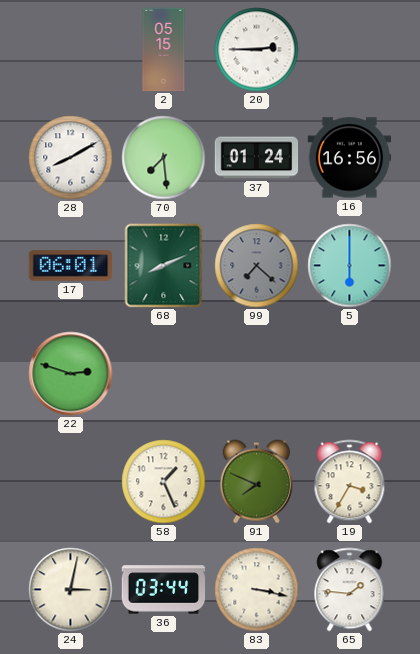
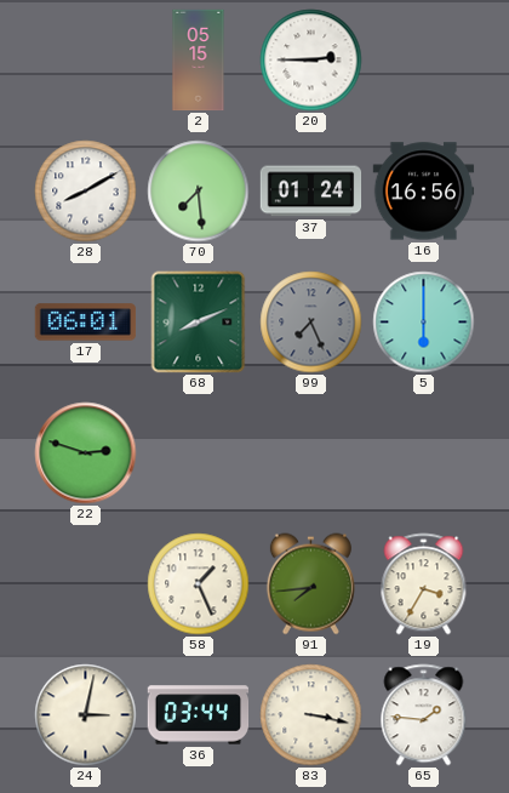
99: 7:22 -> 7:26
91: 7:49 -> 7:44
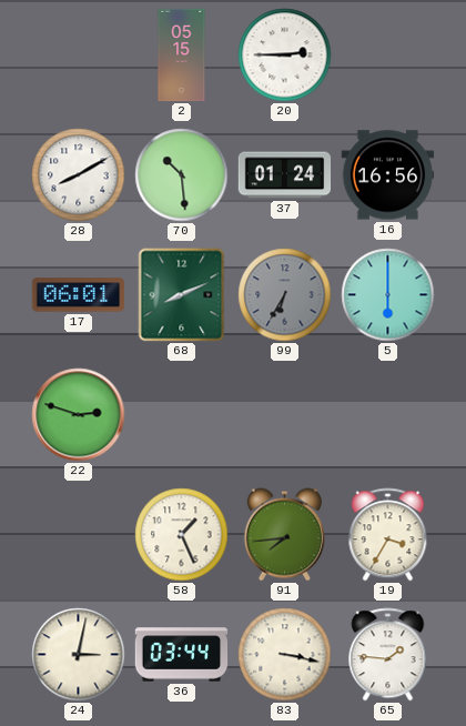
70: 7:29 -> 10:29
99: 7:26 -> 6:35
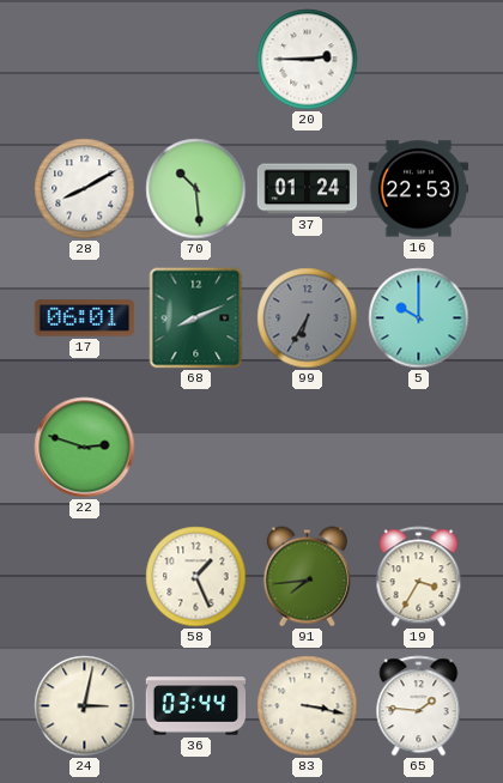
2: 05:15 -> none
16: 16:56 -> 22:53
5: 6:00 -> 10:00
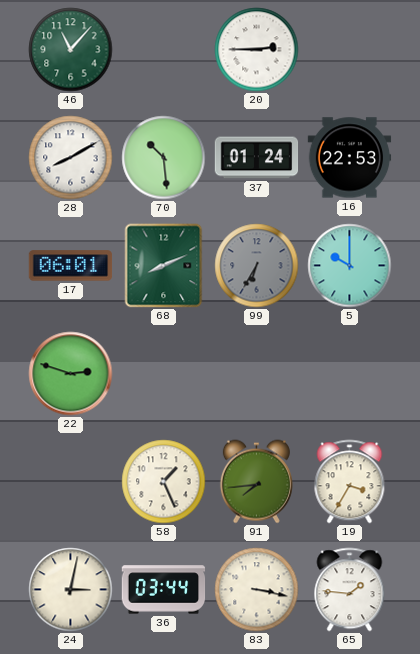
46: none -> 11:07
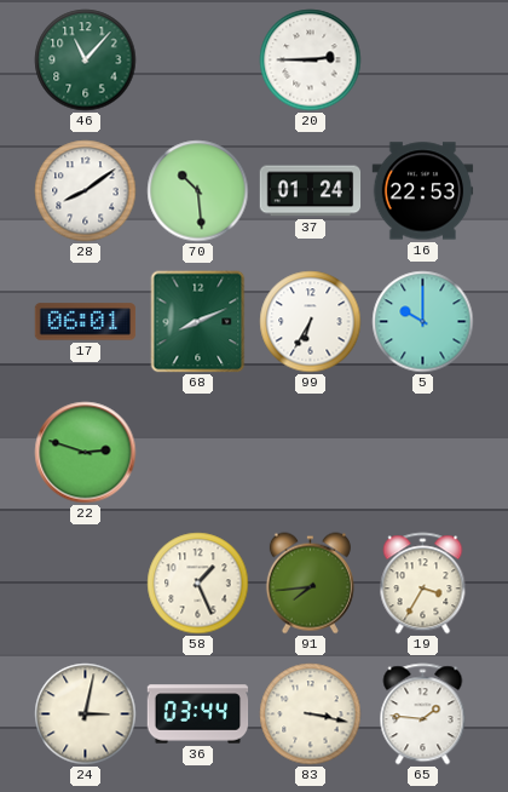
28: 8:10 -> 8:09
99 dial: grey -> white
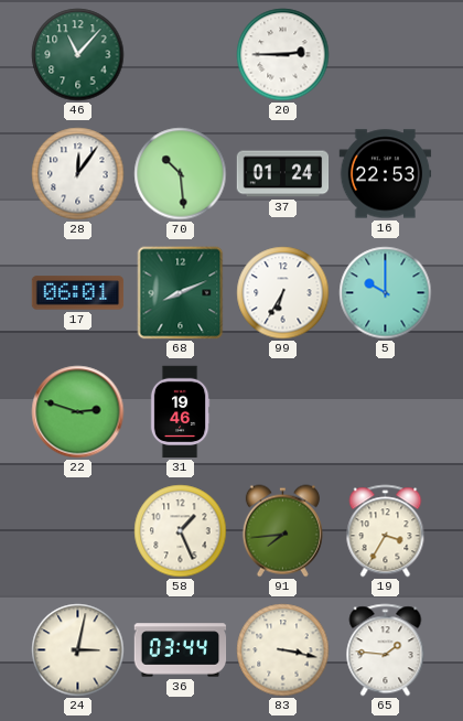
28: 8:09 -> 12:06
31: none -> 19:46
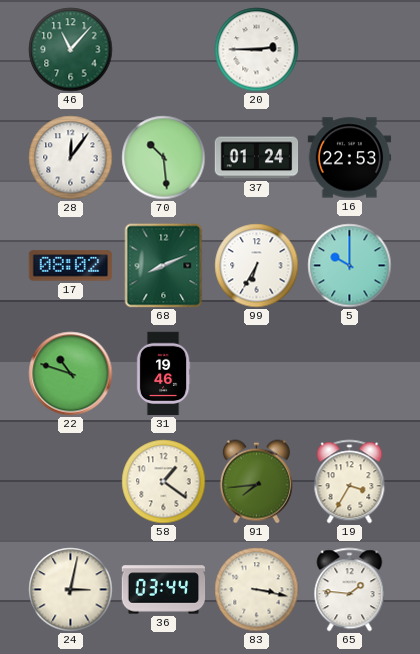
17: 06:01 -> 08:02
22: 2:48 -> 10:48
58: 1:26 -> 1:21
